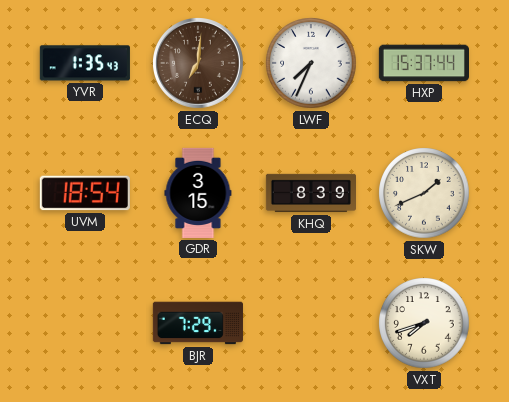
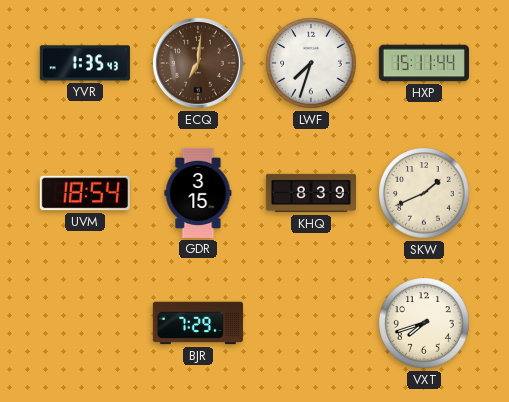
LWF: 7:34 -> 7:33
HXP: 15:37 -> 15:11
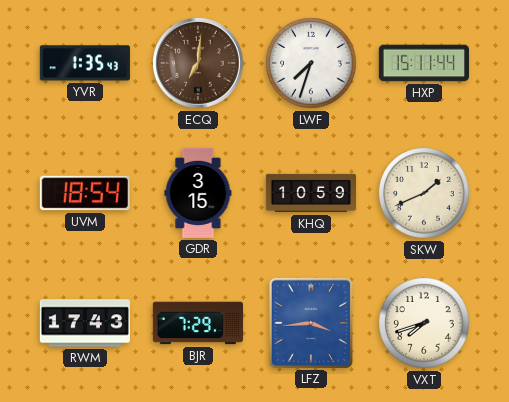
KHQ: 8:39 -> 10:59
RWM: none -> 17:43
LFZ: none -> 3:44
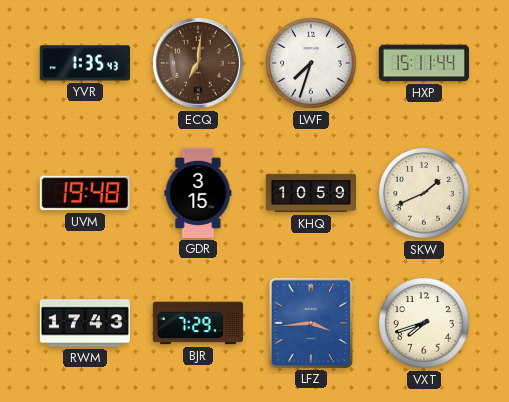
UVM: 18:54 -> 19:48
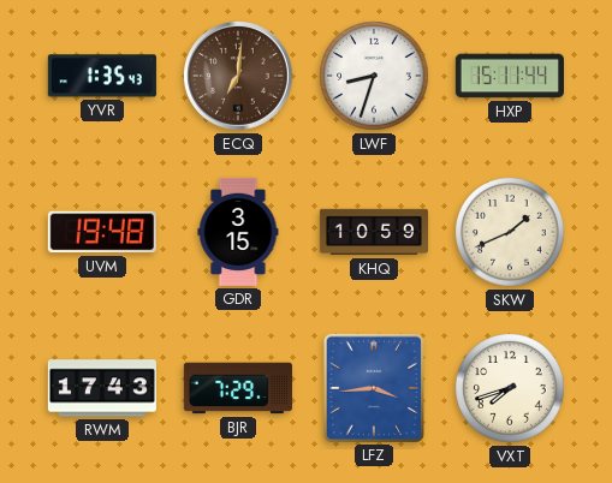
LWF: 7:33 -> 8:33
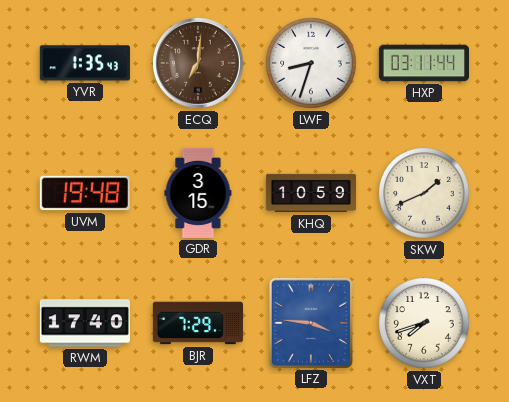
HXP: 15:11 -> 03:11
RWM: 17:43 -> 17:40
LFZ: 3:44 -> 3:46
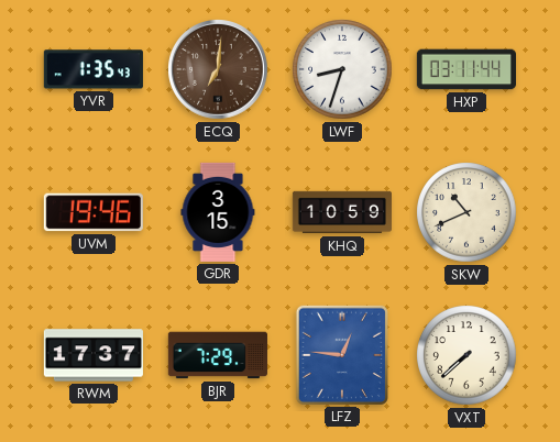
UVM: 19:48 -> 19:46
SKW: 1:41 -> 10:41
RWM: 17:40 -> 17:37
LFZ: 3:46 -> 12:46
VXT: 7:42 -> 7:38
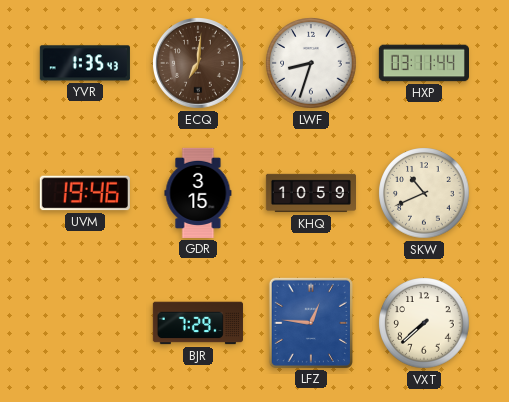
RWM: 17:37 -> none
